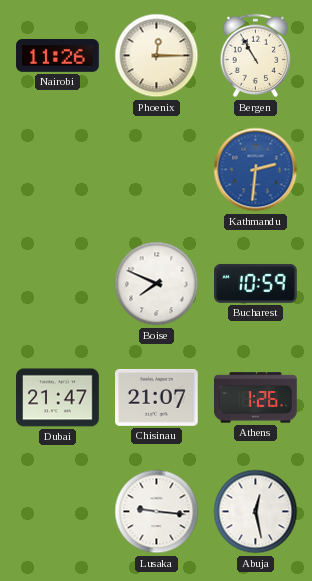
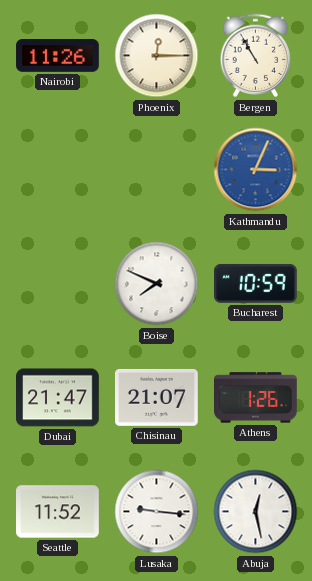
Kathmandu: 2:31 -> 3:04
Seattle: none -> 11:52
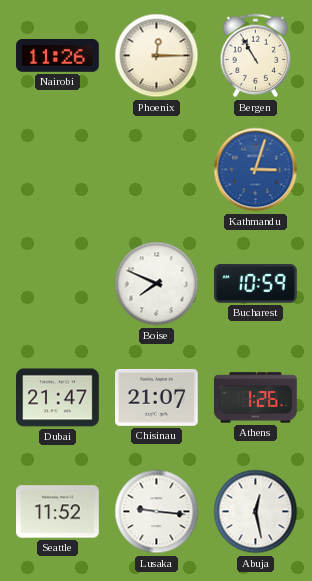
Kathmandu: 3:04 -> 3:03
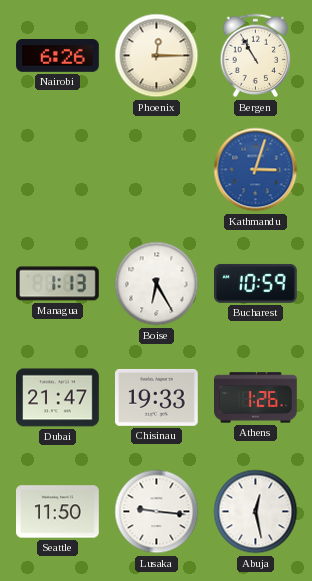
Nairobi: 11:26 -> 6:26
Managua: none -> 1:13
Boise: 7:49 -> 6:25
Chisinau: 21:07 -> 19:33
Seattle: 11:52 -> 11:50
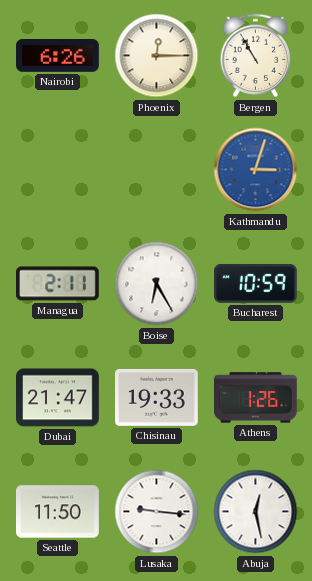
Managua: 1:13 -> 2:11
